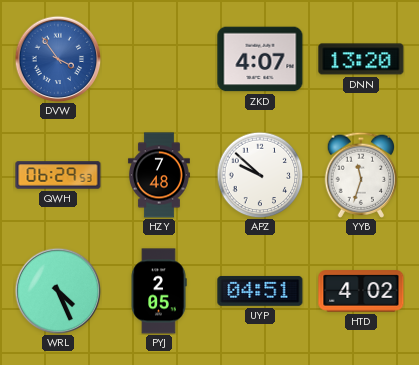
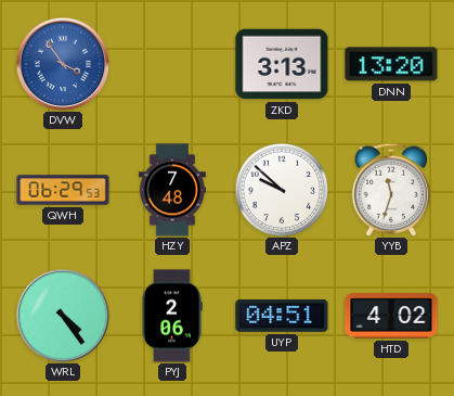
ZKD: 4:07 -> 3:13
WRL: 4:26 -> 4:24
PYJ: 2:05 -> 2:06
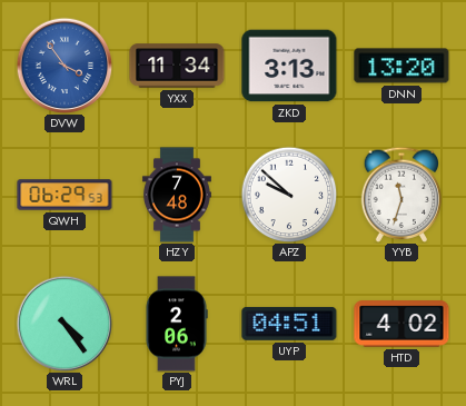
YXX: none -> 11:34
